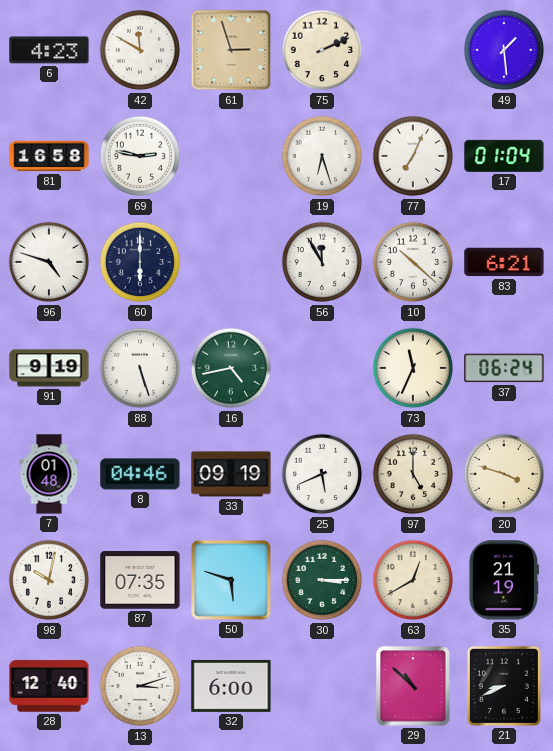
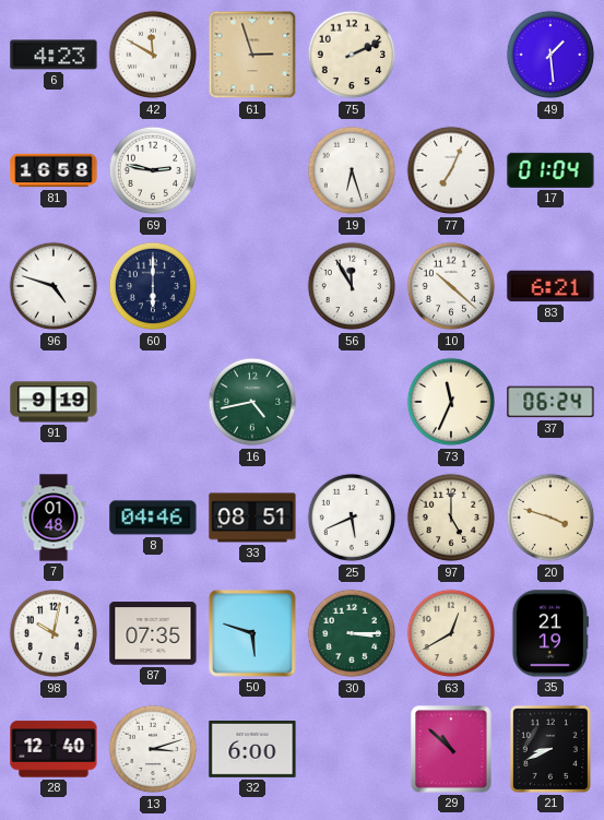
88: 5:27 -> none
33: 09:19 -> 08:51
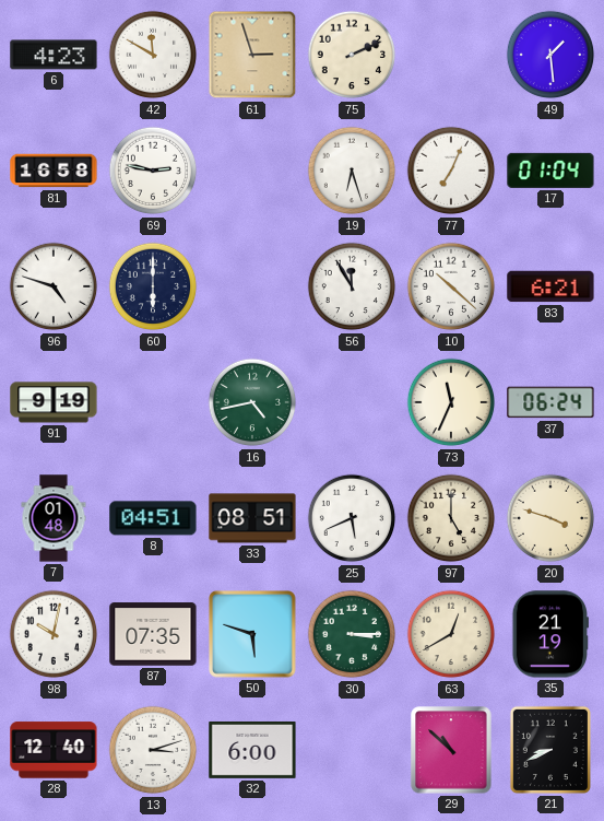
8: 04:46 -> 04:51
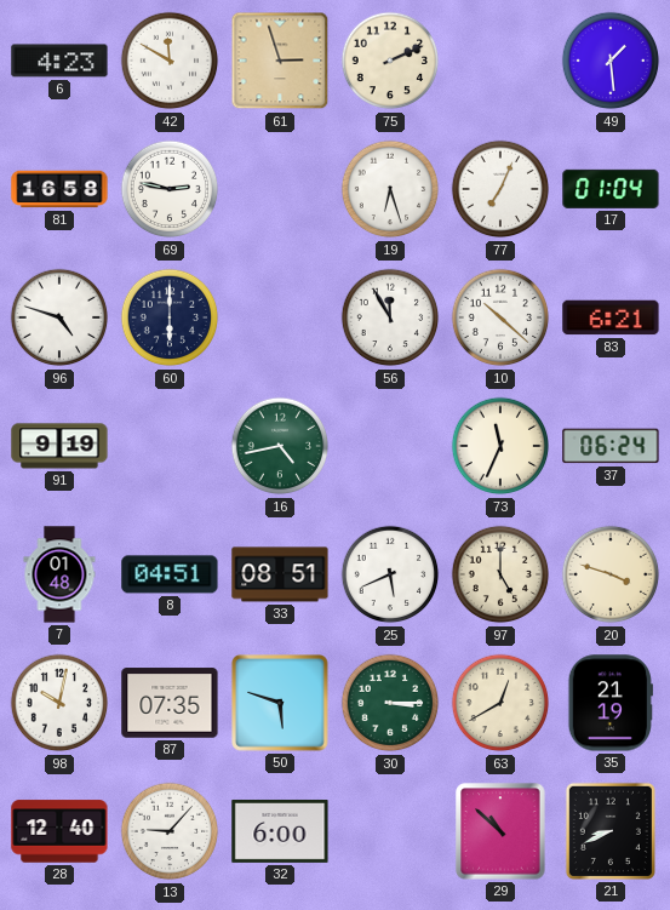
13: 3:12 -> 9:07
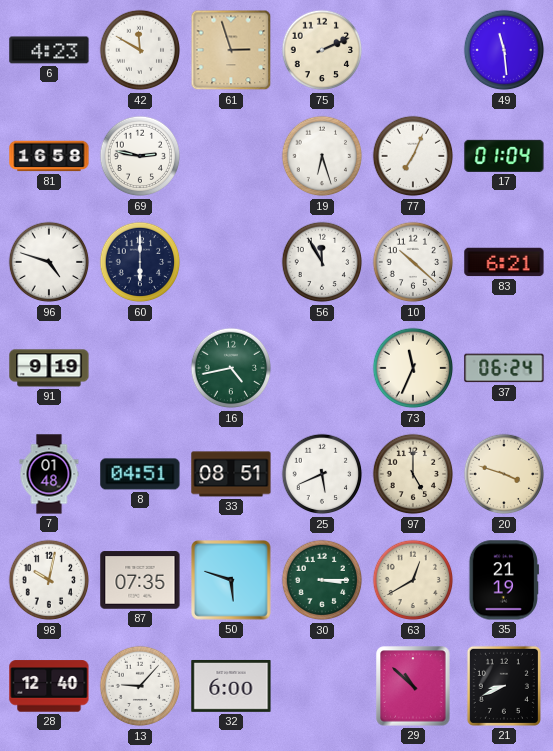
49: 1:29 -> 11:29
